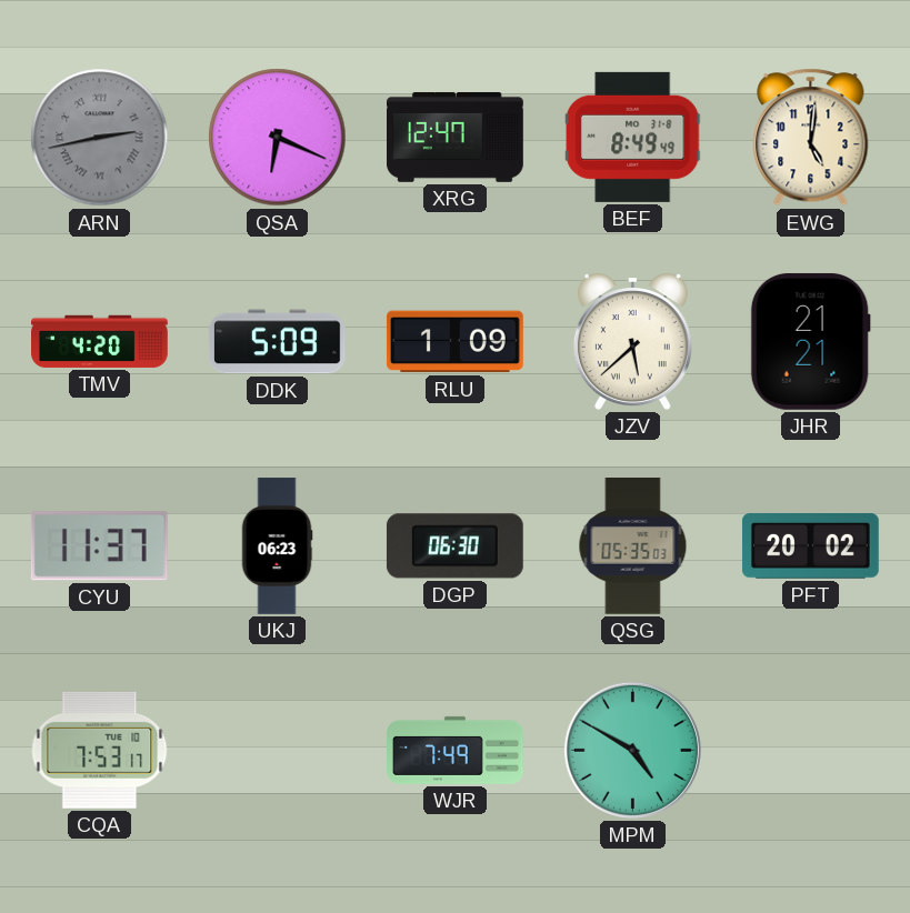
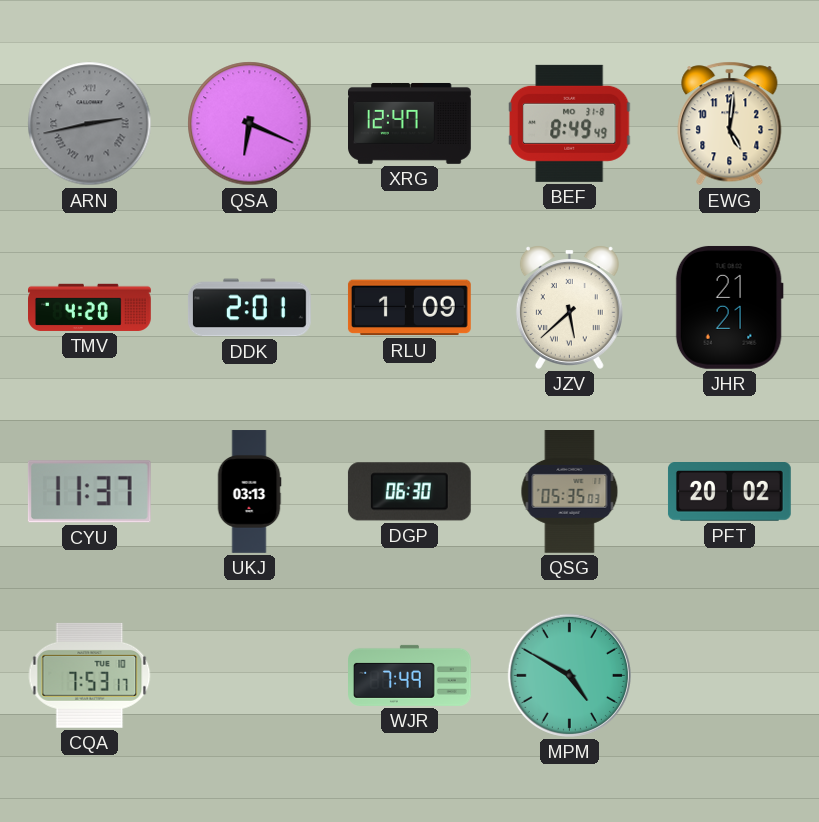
DDK: 5:09 -> 2:01
UKJ: 06:23 -> 03:13
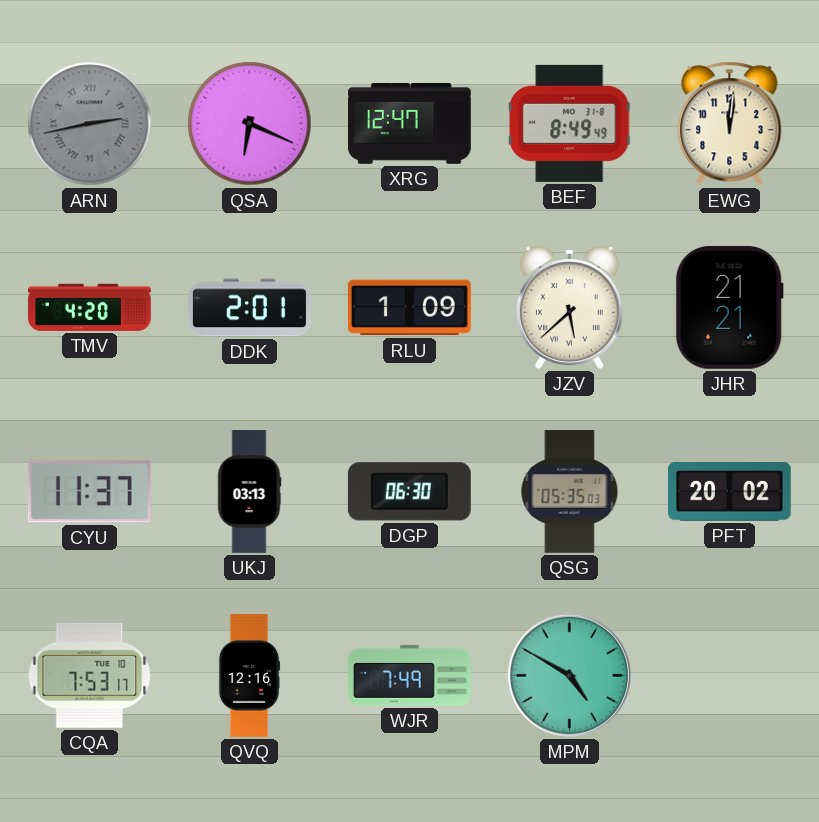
EWG: 5:01 -> 12:01
QVQ: none -> 12:16
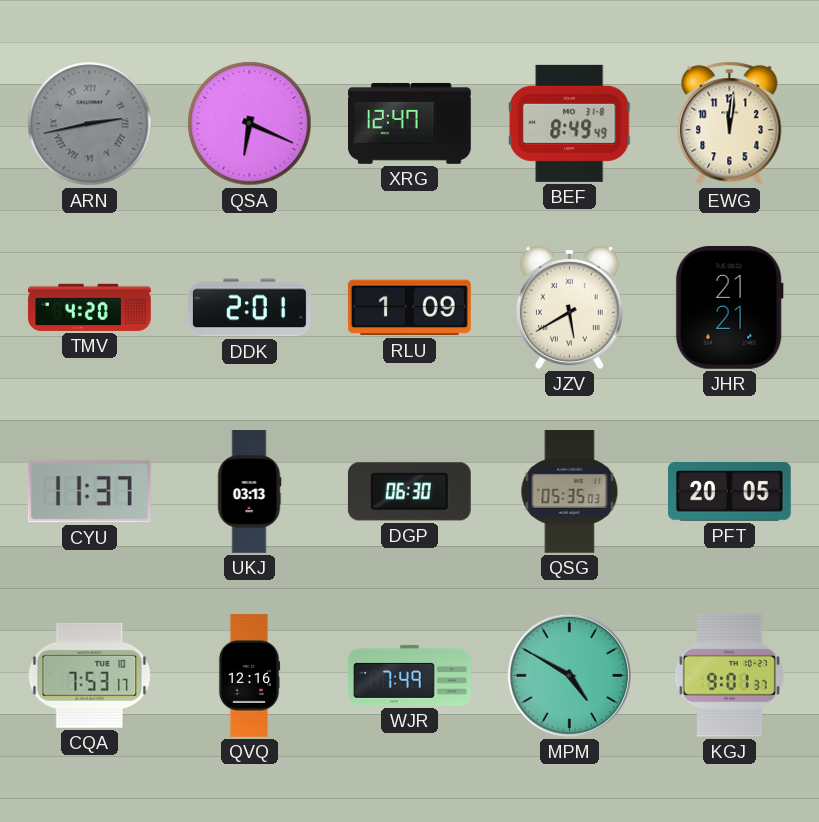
JZV: 5:38 -> 5:40
PFT: 20:02 -> 20:05
KGJ: none -> 9:01
